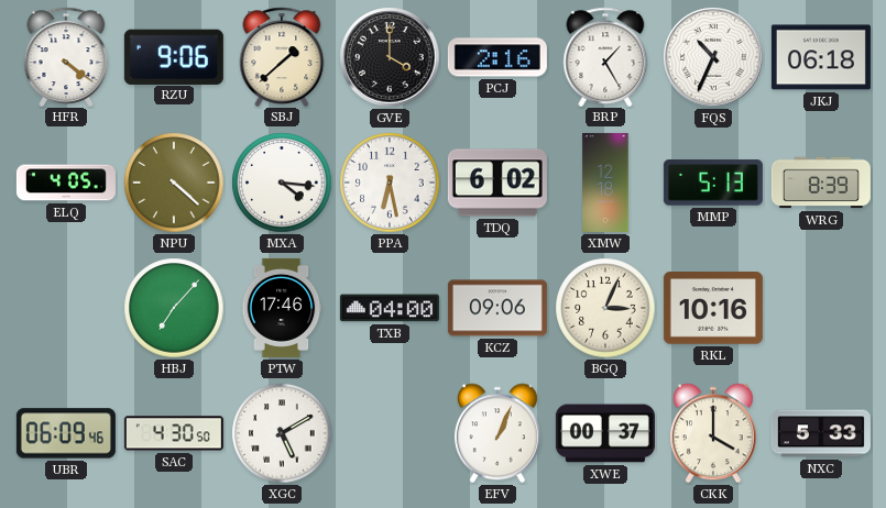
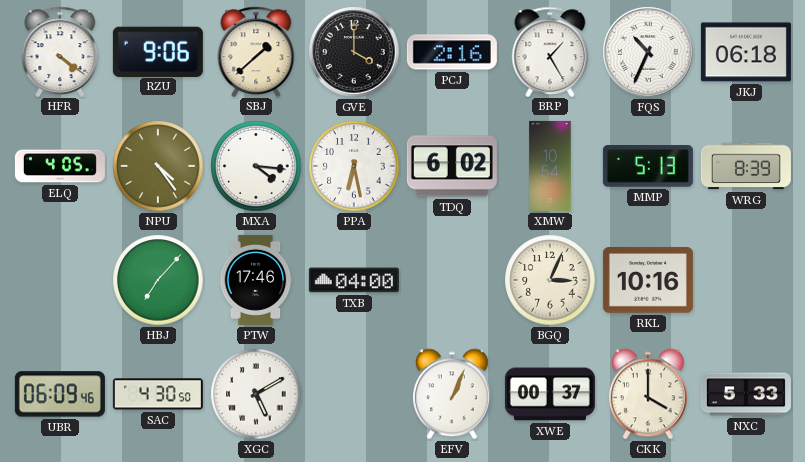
NPU: 4:22 -> 4:24
XMW: 12:18 -> 10:54
KCZ: 09:06 -> none
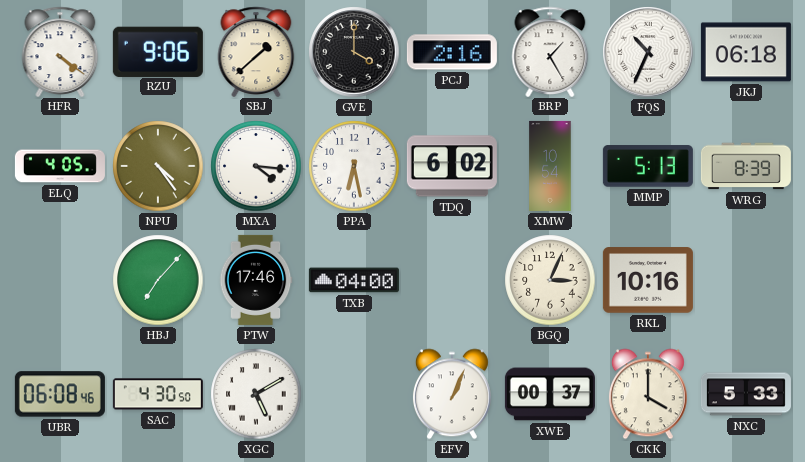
UBR: 06:09 -> 06:08
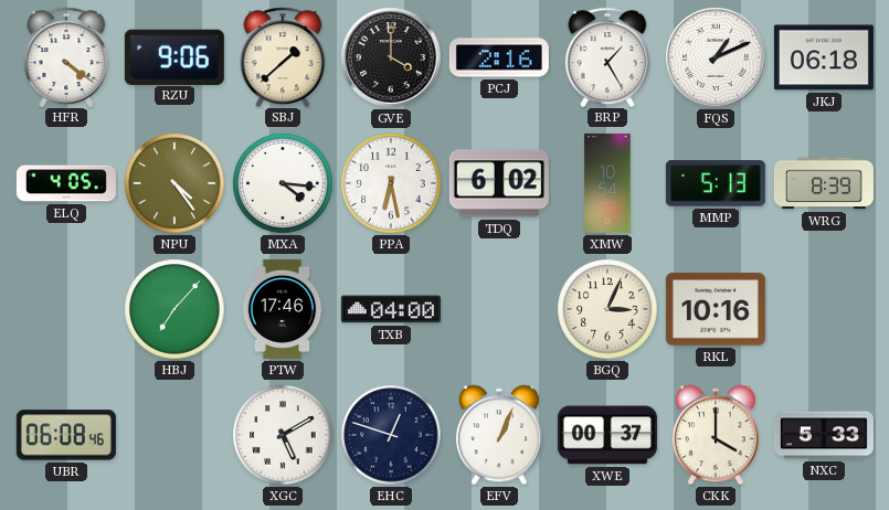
FQS: 10:34 -> 1:11
SAC: 4:30 -> none
EHC: none -> 12:48
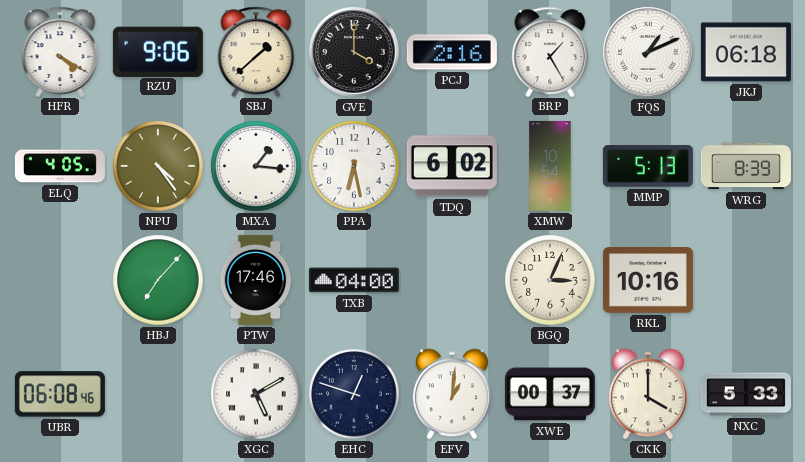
HFR: 4:21 -> 4:20
MXA: 4:16 -> 1:16
EFV: 1:04 -> 1:01
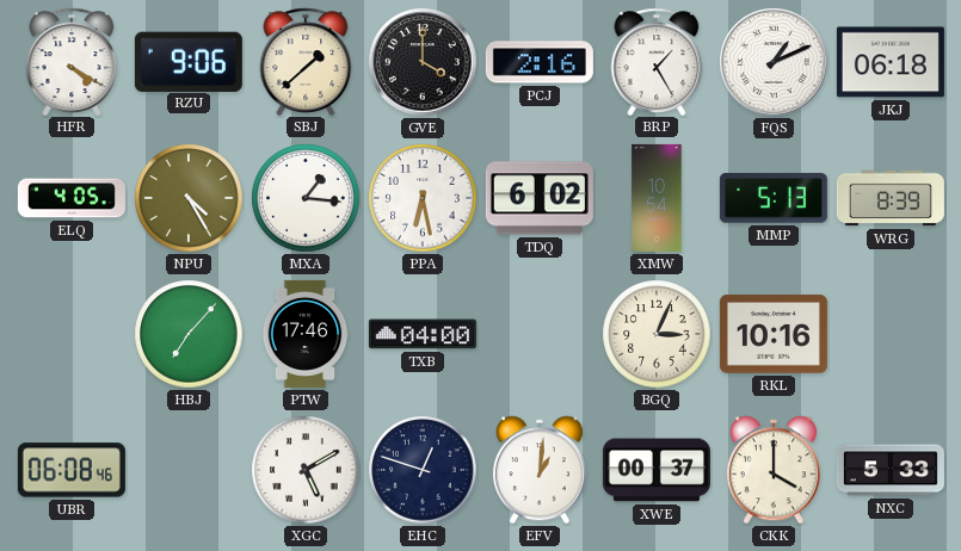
NPU: 4:24 -> 4:25
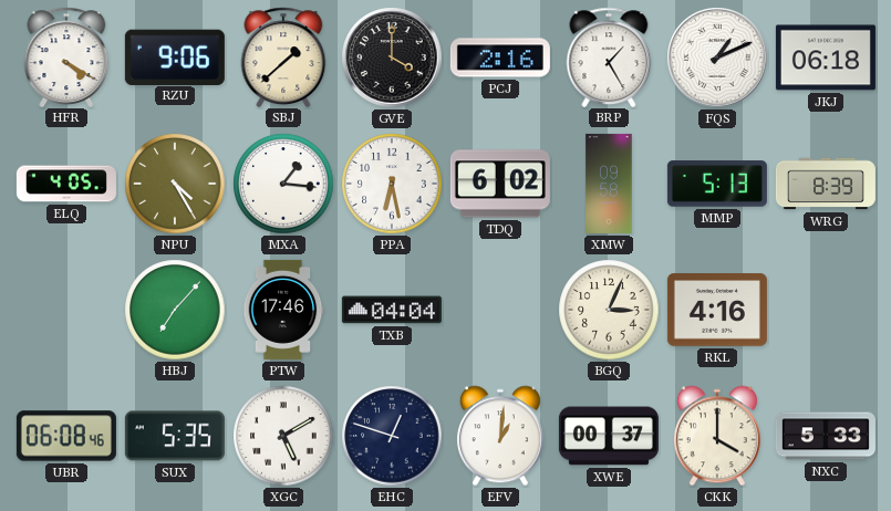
XMW: 10:54 -> 09:58
TXB: 04:00 -> 04:04
RKL: 10:16 -> 4:16
SUX: none -> 5:35
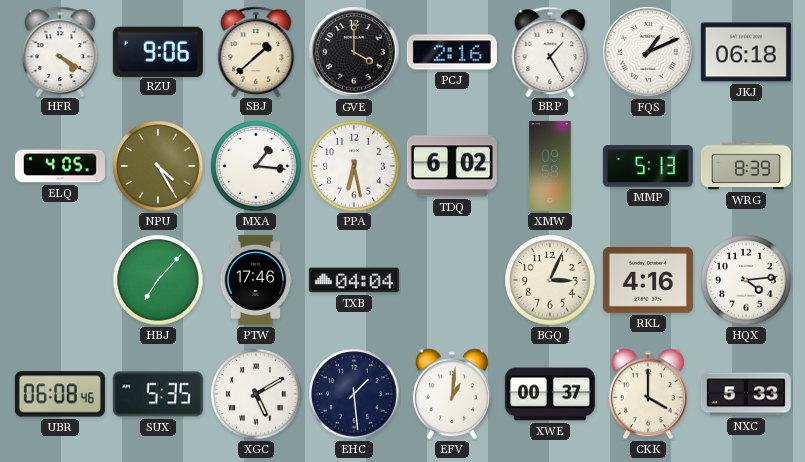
HQX: none -> 4:14
EHC: 12:48 -> 1:29
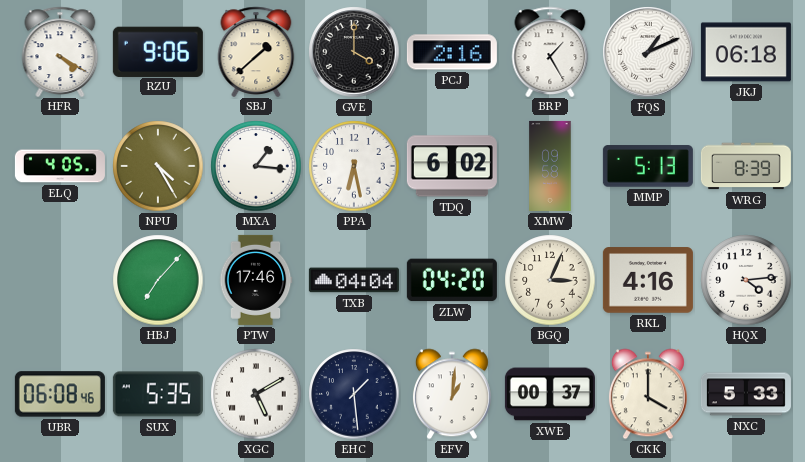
ZLW: none -> 04:20
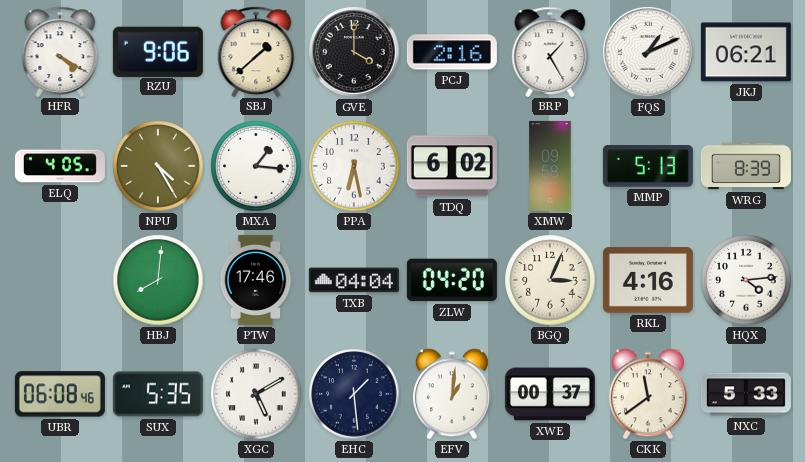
JKJ: 06:18 -> 06:21
HBJ: 7:07 -> 8:01
CKK: 4:00 -> 11:39
